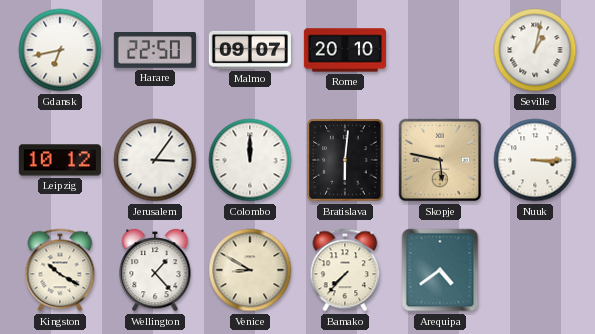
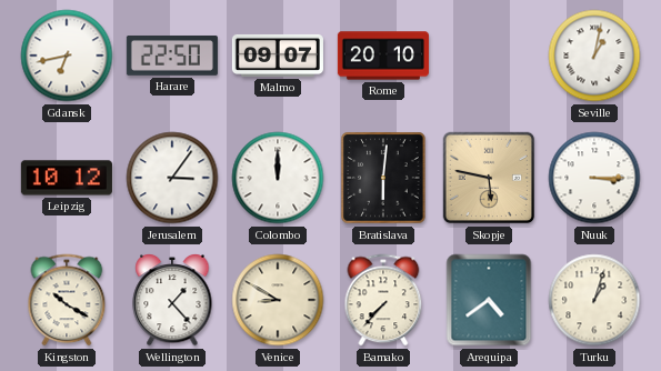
Turku: none -> 1:03
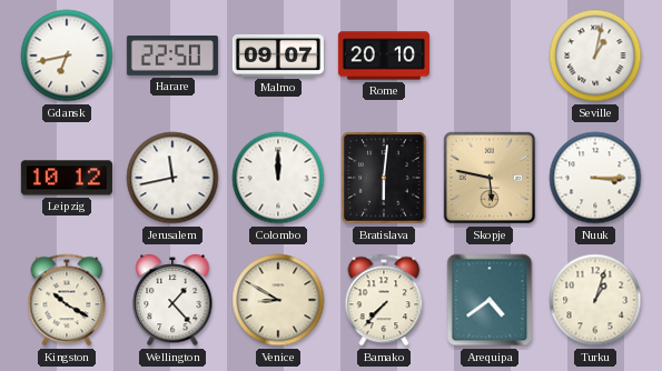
Jerusalem: 3:06 -> 11:43
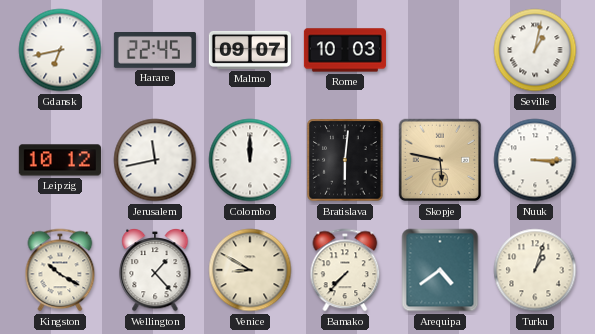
Harare: 22:50 -> 22:45
Rome: 20:10 -> 10:03
